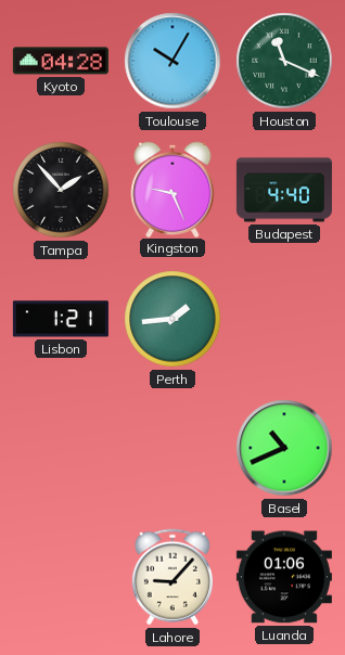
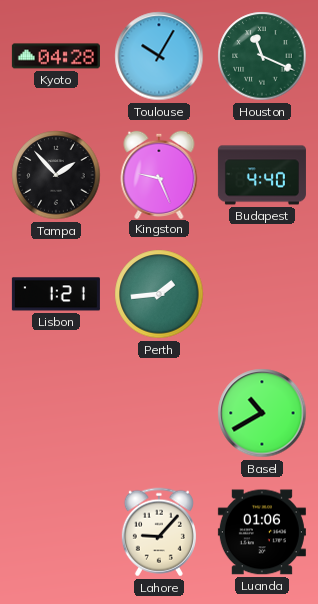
Basel: 10:41 -> 10:40
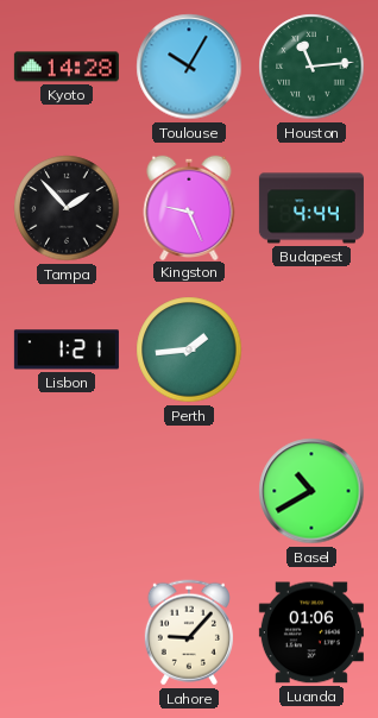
Kyoto: 04:28 -> 14:28
Houston: 11:19 -> 11:14
Budapest: 4:40 -> 4:44
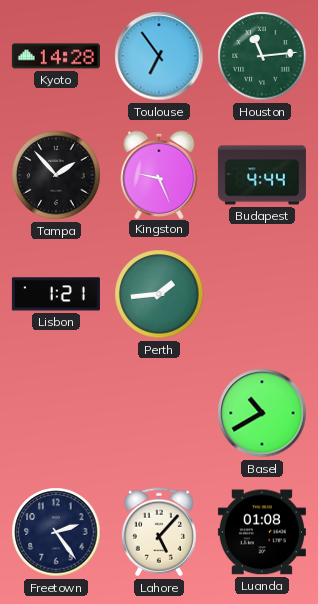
Toulouse: 10:05 -> 6:54
Freetown: none -> 2:24
Lahore: 9:07 -> 5:07
Luanda: 01:06 -> 01:08
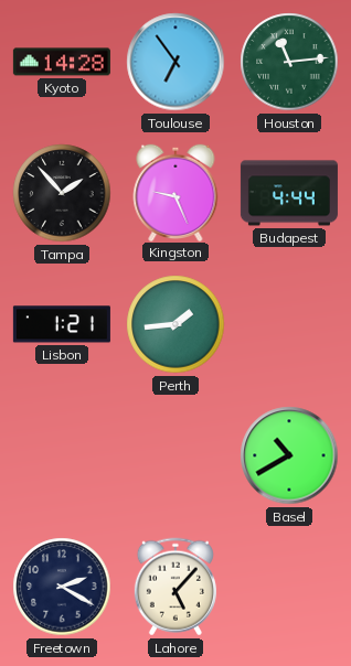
Freetown: 2:24 -> 2:20
Luanda: 01:08 -> none
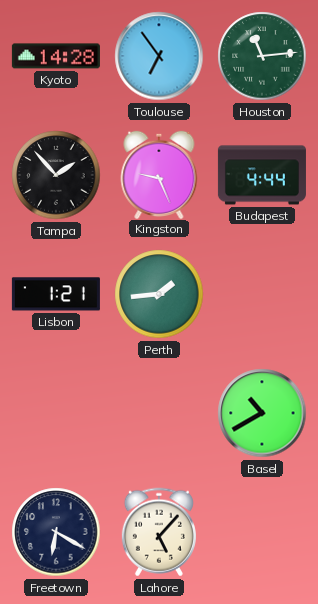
Freetown: 2:20 -> 6:20
